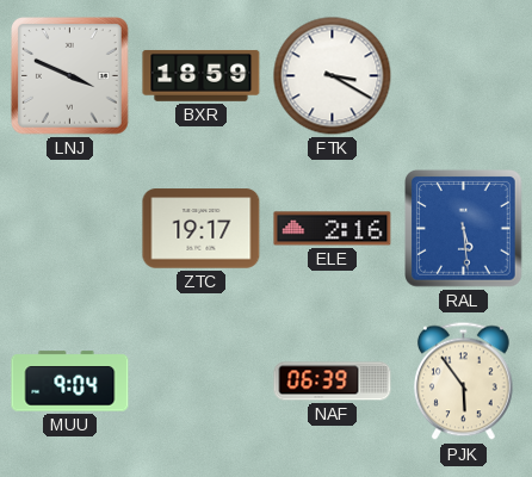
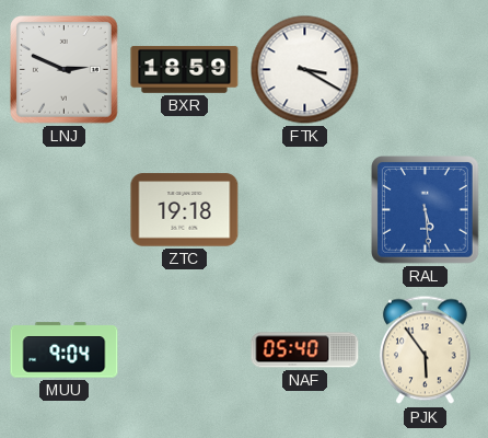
LNJ: 3:49 -> 2:49
ZTC: 19:17 -> 19:18
ELE: 2:16 -> none
NAF: 06:39 -> 05:40
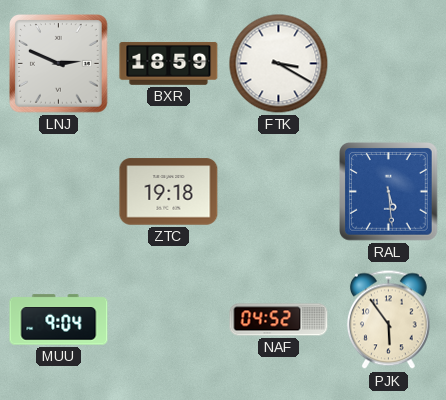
NAF: 05:40 -> 04:52
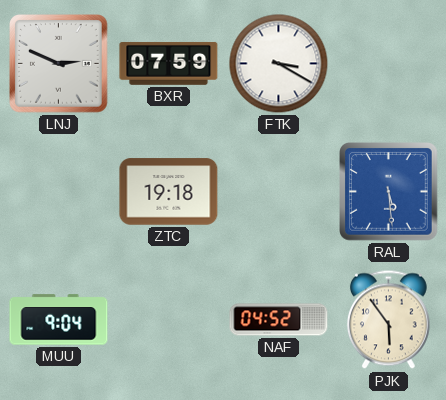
BXR: 18:59 -> 07:59
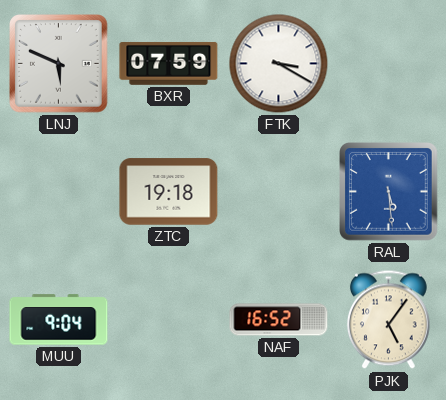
LNJ: 2:49 -> 5:49
NAF: 04:52 -> 16:52
PJK: 5:54 -> 5:06
